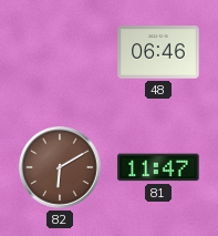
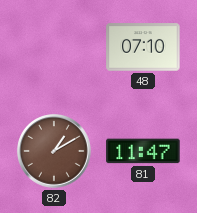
48: 06:46 -> 07:10
82: 6:10 -> 1:10
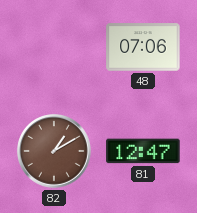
48: 07:10 -> 07:06
81: 11:47 -> 12:47
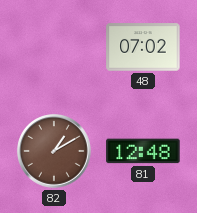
48: 07:06 -> 07:02
81: 12:47 -> 12:48
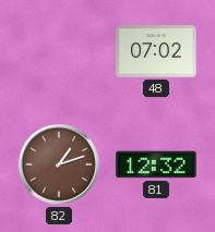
82: 1:10 -> 1:12
81: 12:48 -> 12:32
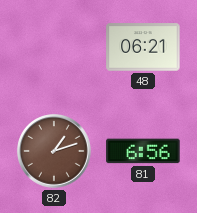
48: 07:02 -> 06:21
81: 12:32 -> 6:56
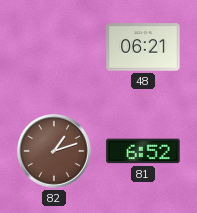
81: 6:56 -> 6:52
